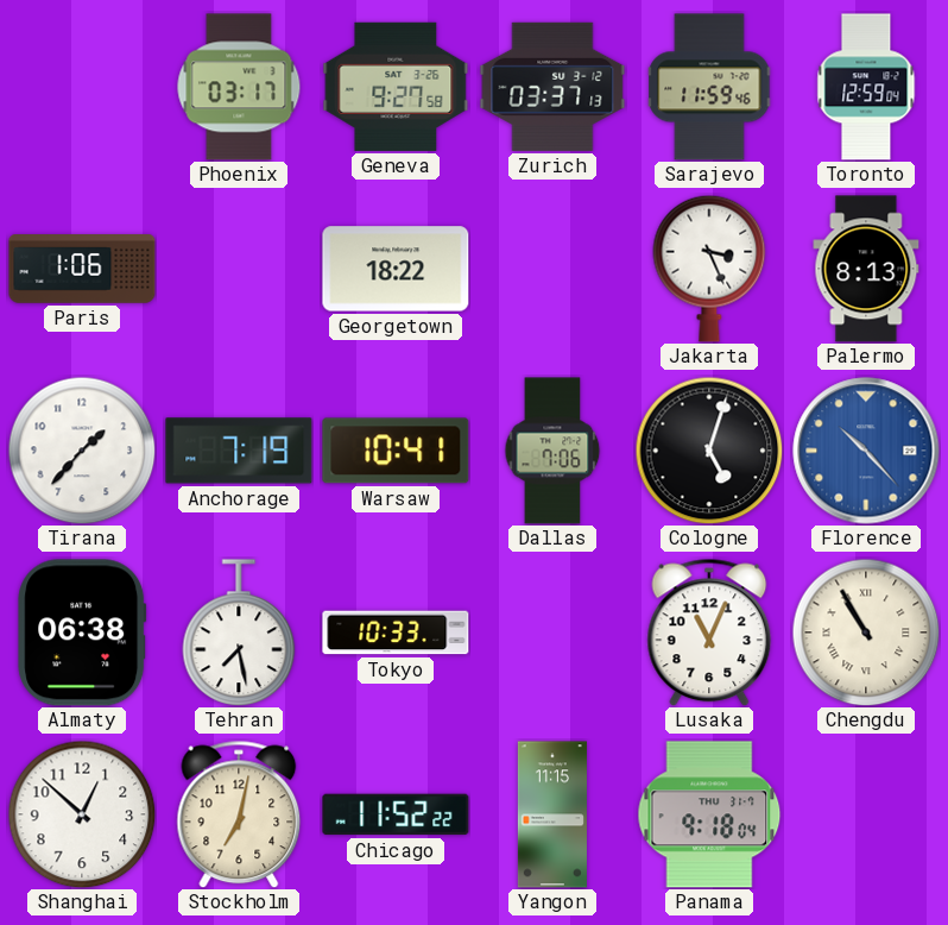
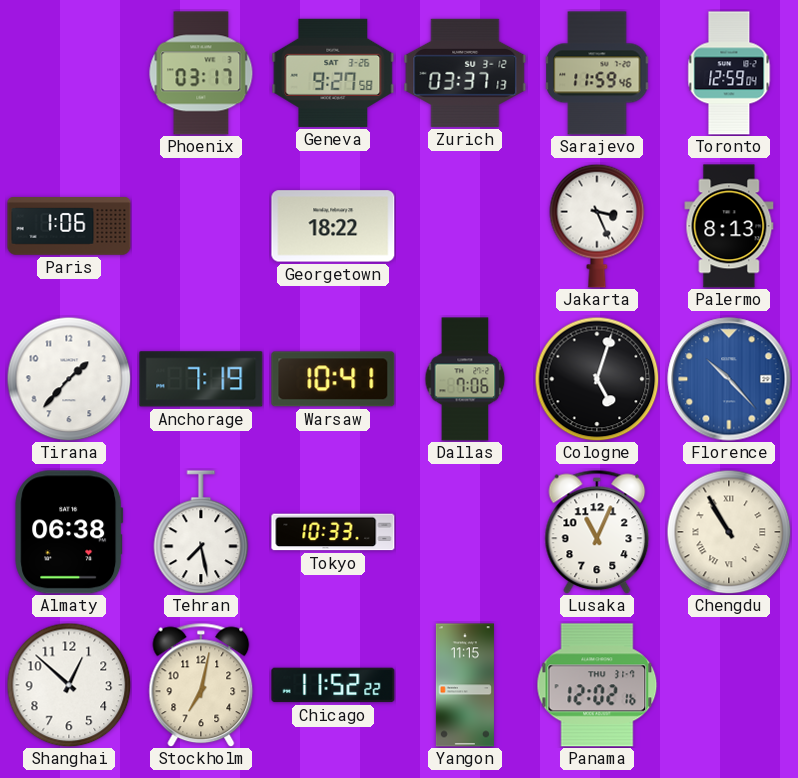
Panama: 9:18 -> 12:02
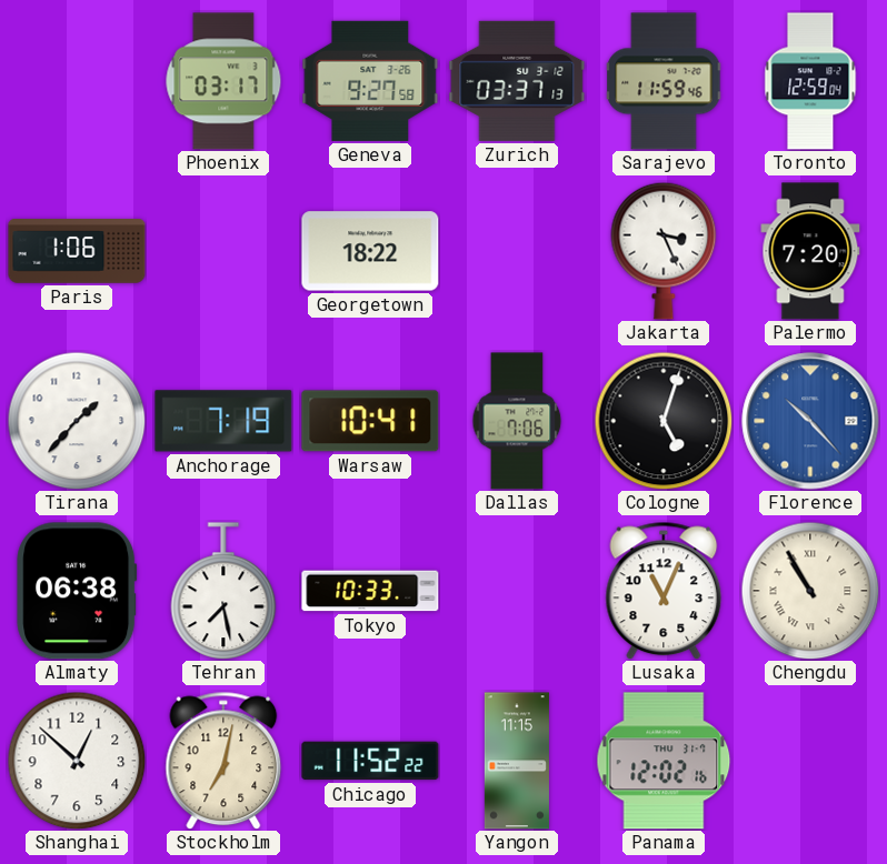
Palermo: 8:13 -> 7:20
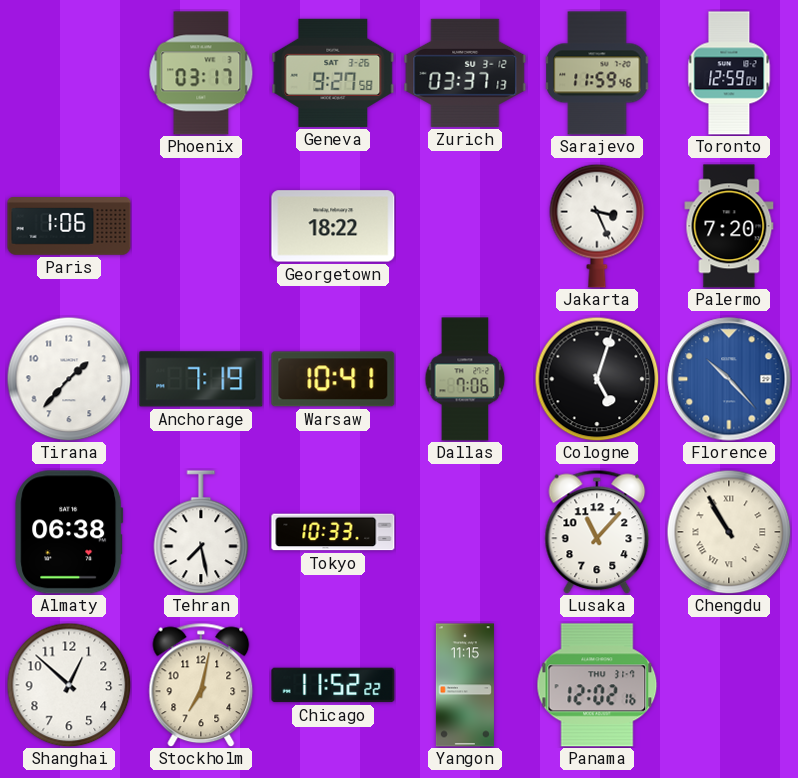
Lusaka: 11:04 -> 11:07
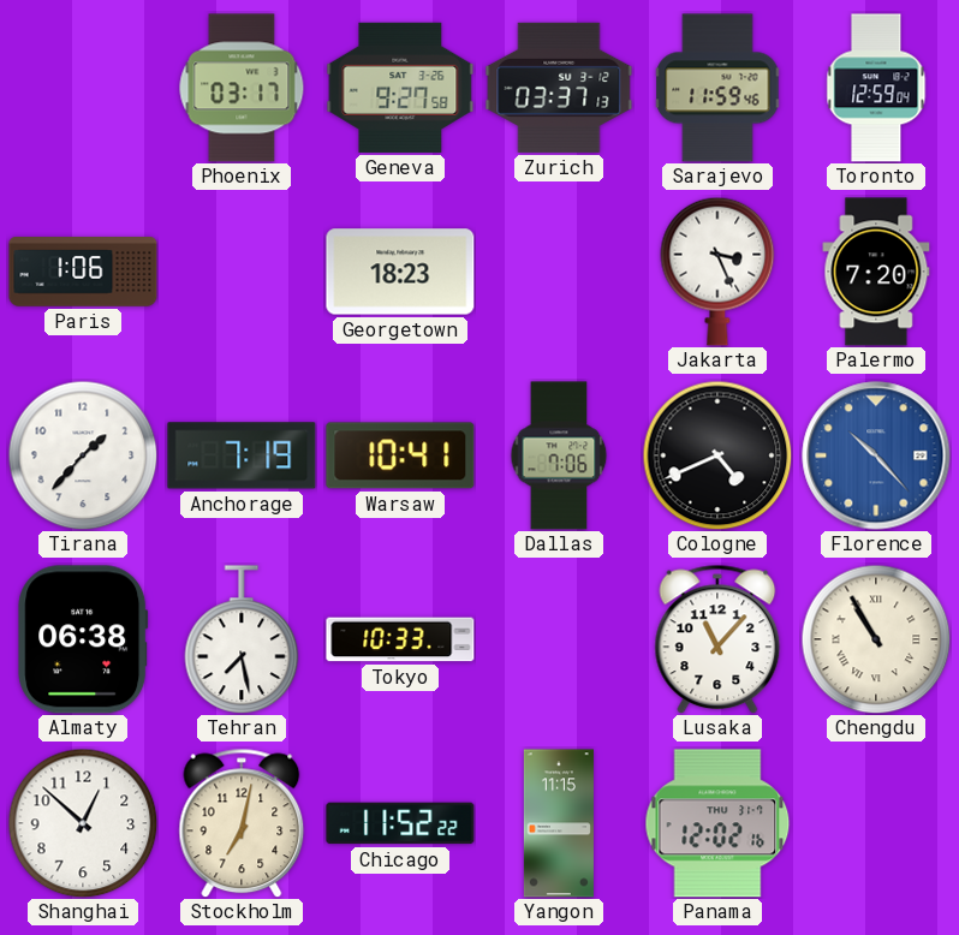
Georgetown: 18:22 -> 18:23
Cologne: 5:03 -> 4:41
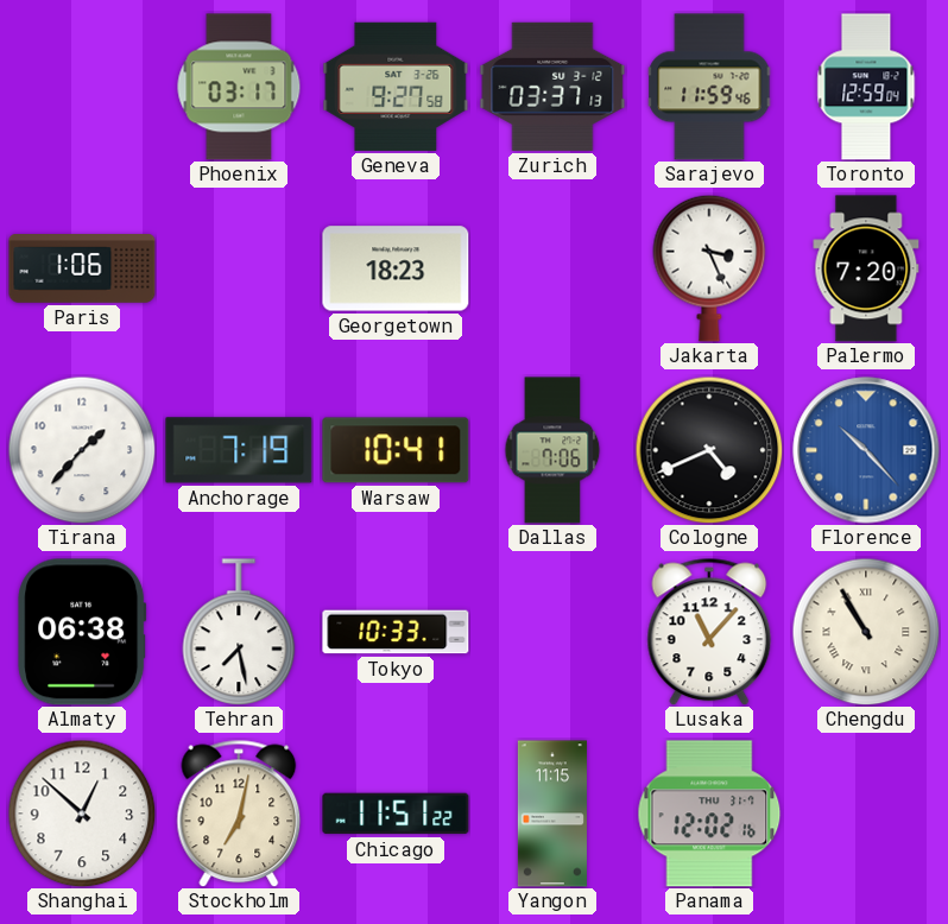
Chicago: 11:52 -> 11:51
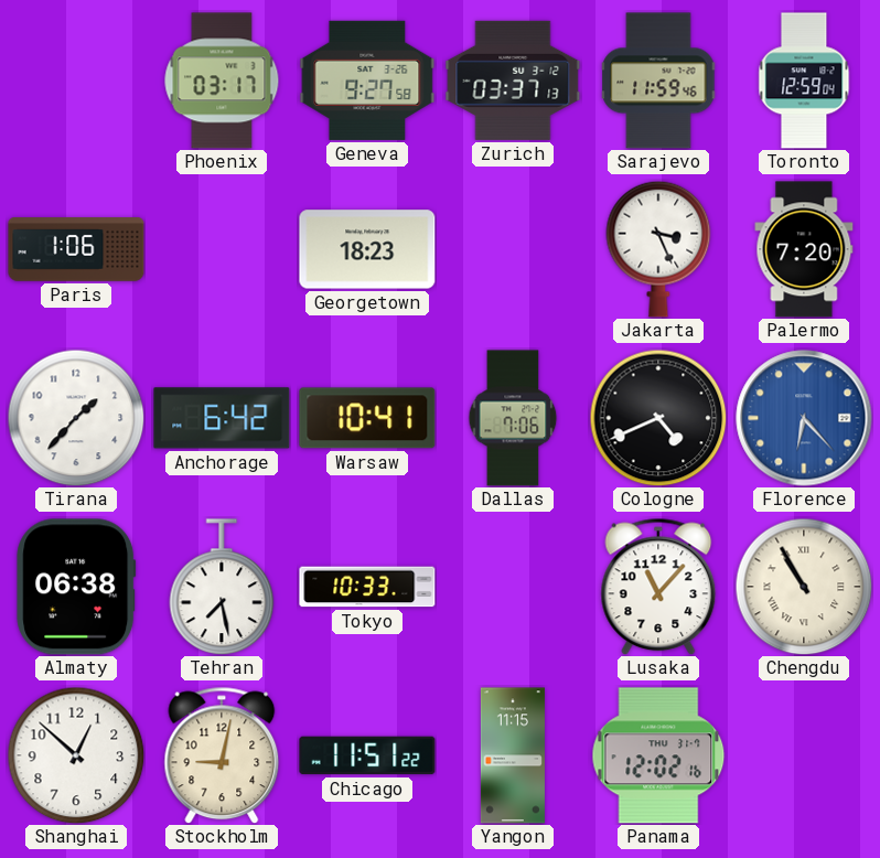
Anchorage: 7:19 -> 6:42
Florence: 10:23 -> 6:23
Stockholm: 7:02 -> 9:02
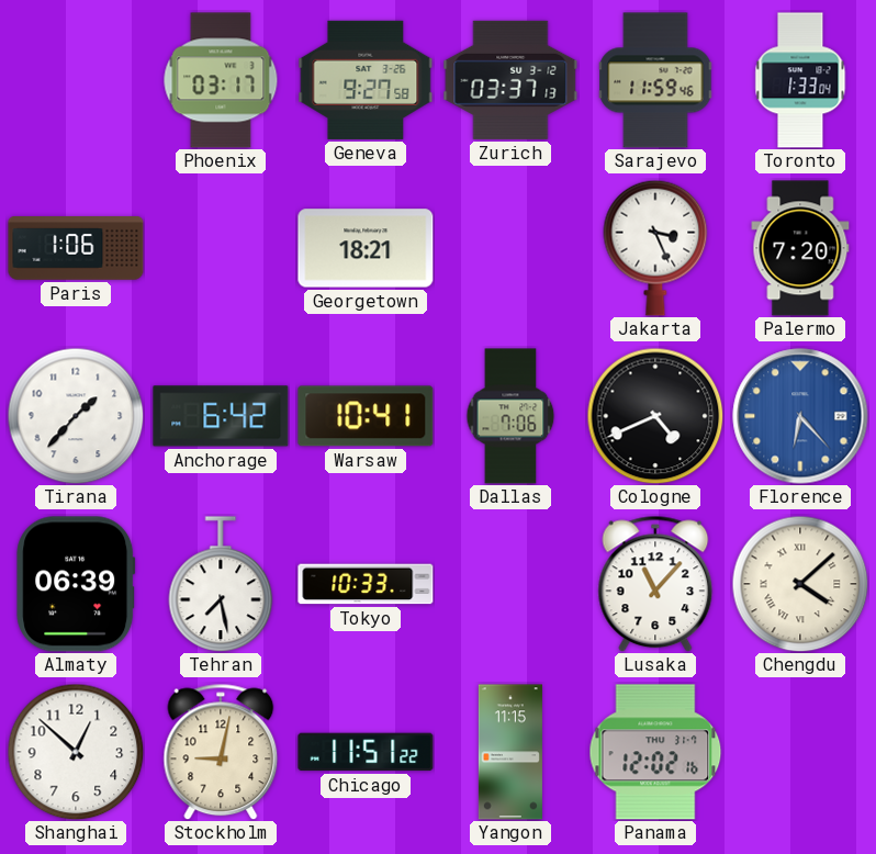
Toronto: 12:59 -> 1:33
Georgetown: 18:23 -> 18:21
Almaty: 06:38 -> 06:39
Chengdu: 10:55 -> 4:08
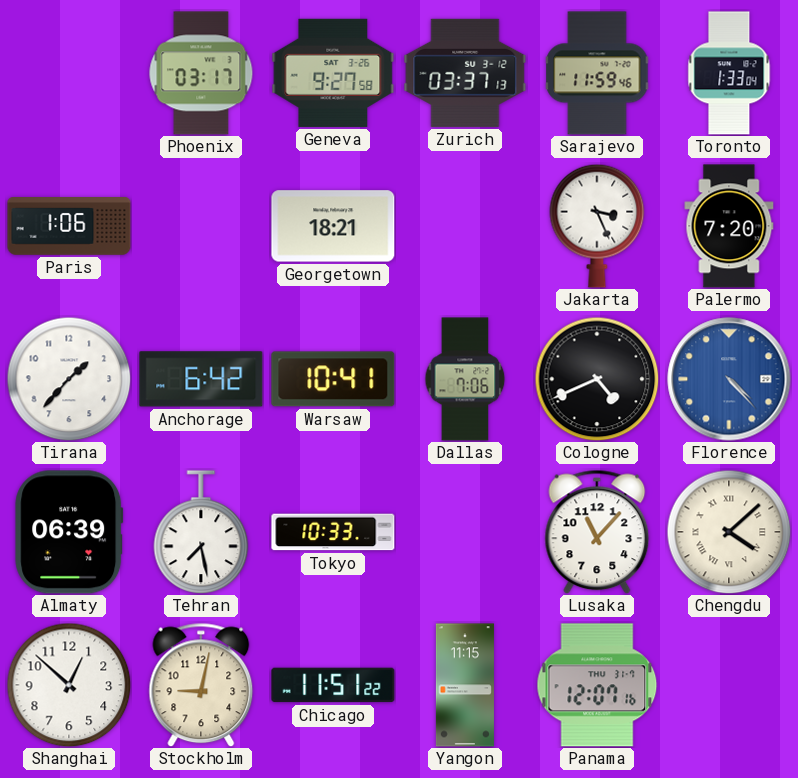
Florence: 6:23 -> 4:23
Panama: 12:02 -> 12:07
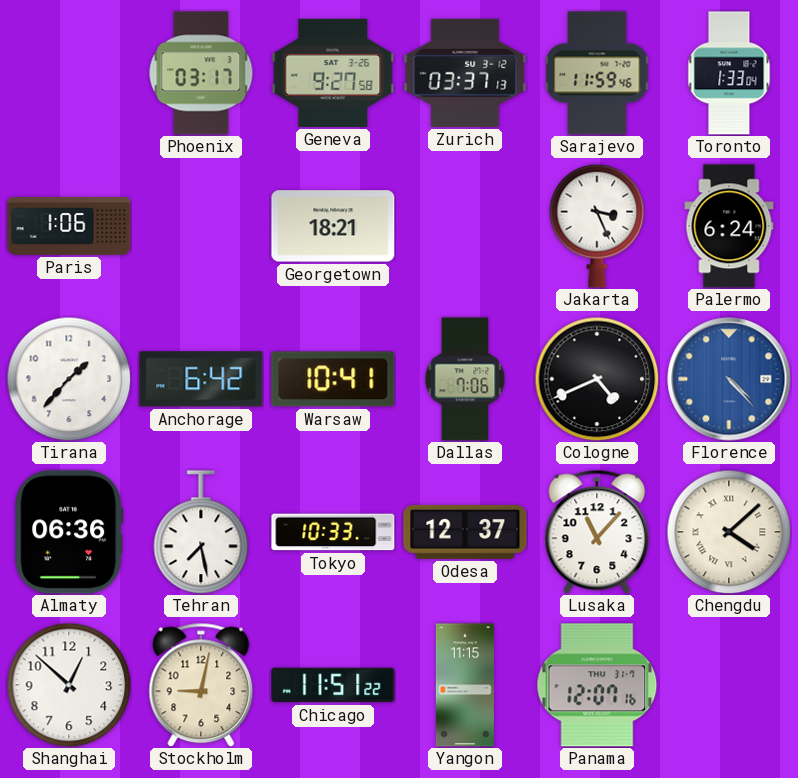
Palermo: 7:20 -> 6:24
Almaty: 06:39 -> 06:36
Odesa: none -> 12:37
